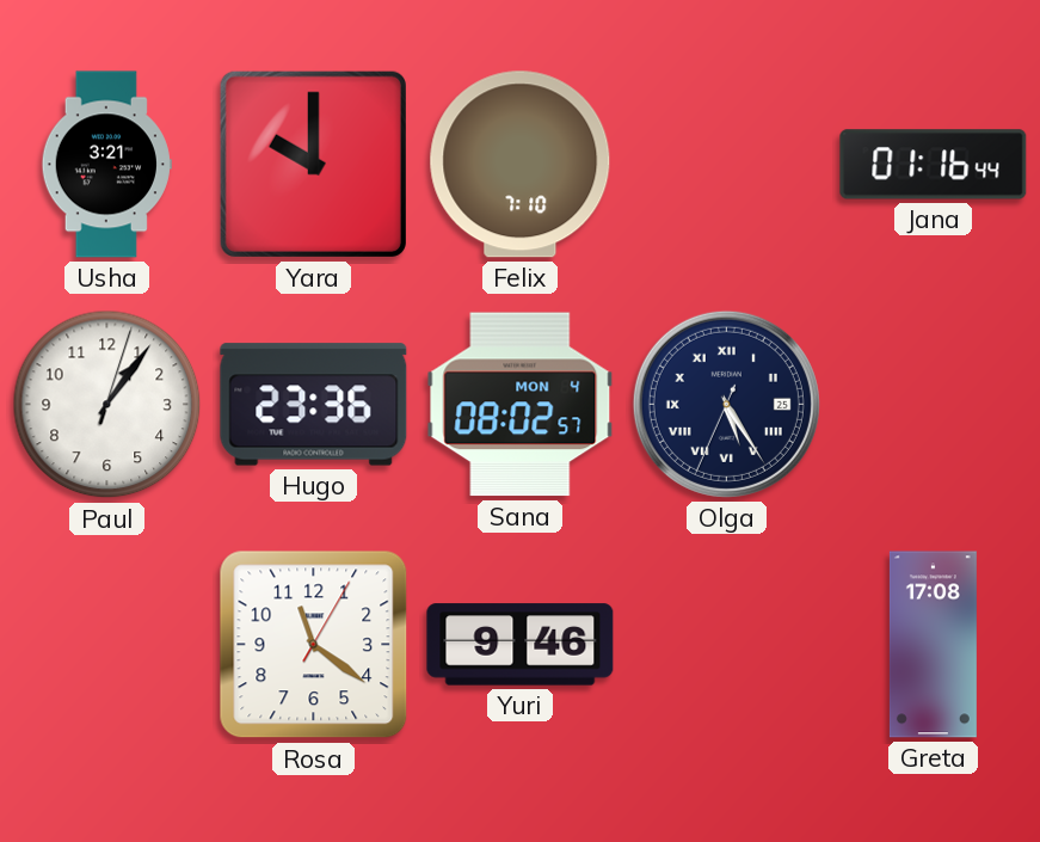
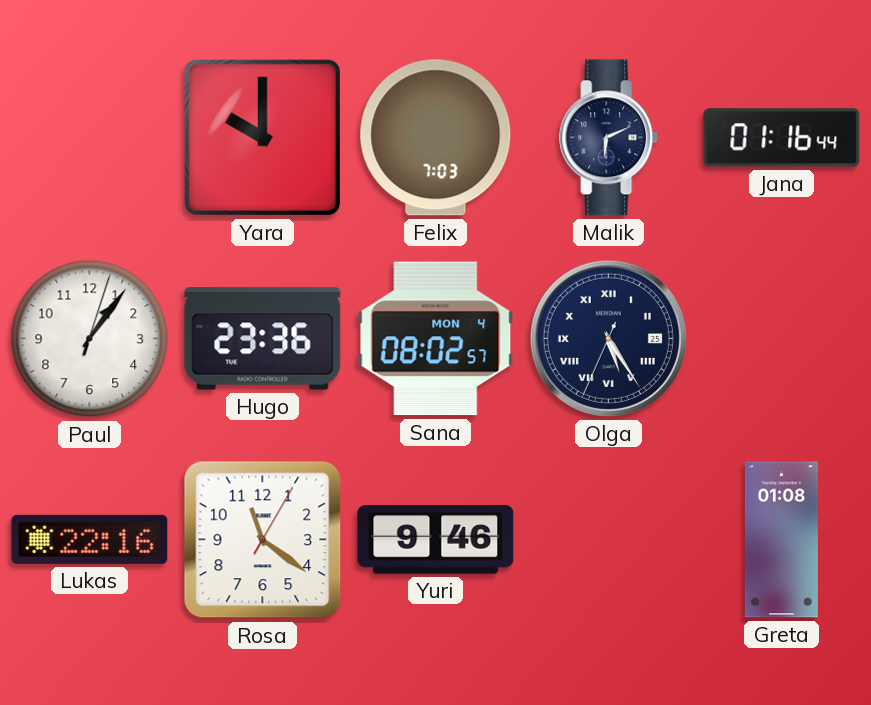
Usha: 3:21 -> none
Felix: 7:10 -> 7:03
Malik: none -> 6:11
Lukas: none -> 22:16
Greta: 17:08 -> 01:08
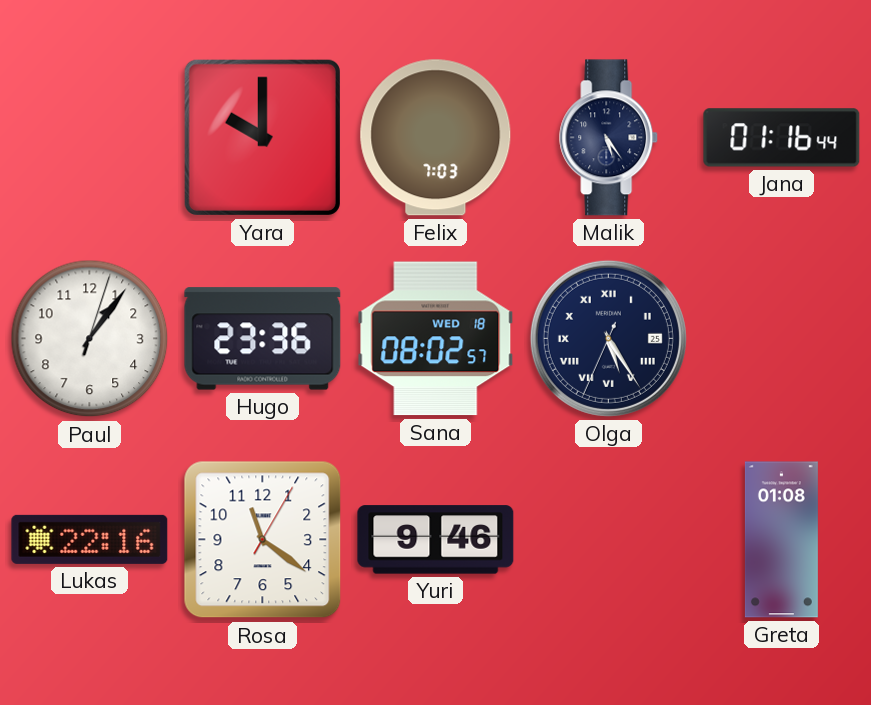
Malik: 6:11 -> 5:24
Sana date: MON 4 -> WED 18
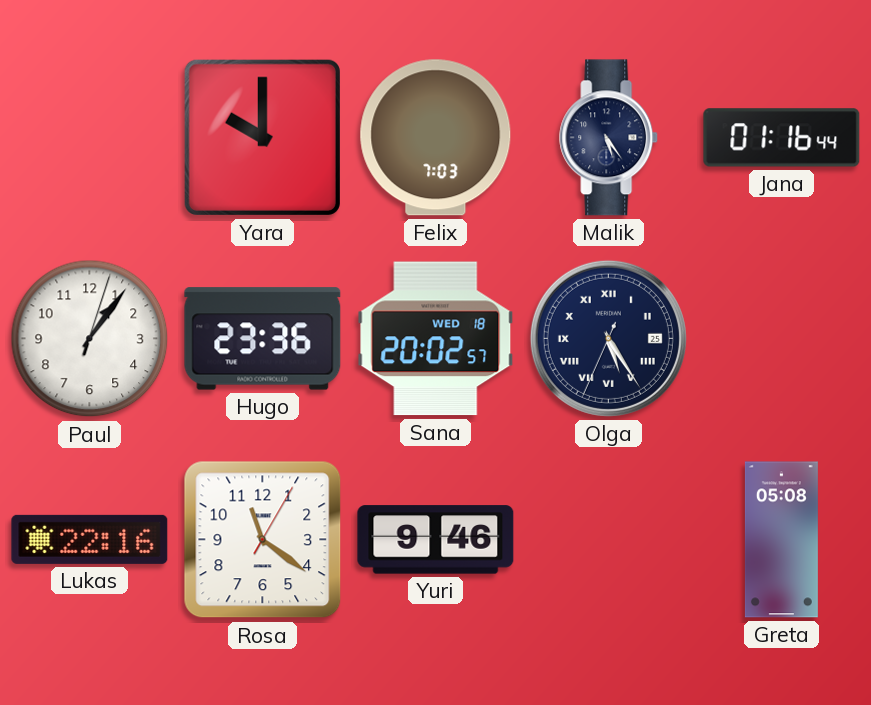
Sana: 08:02 -> 20:02
Greta: 01:08 -> 05:08
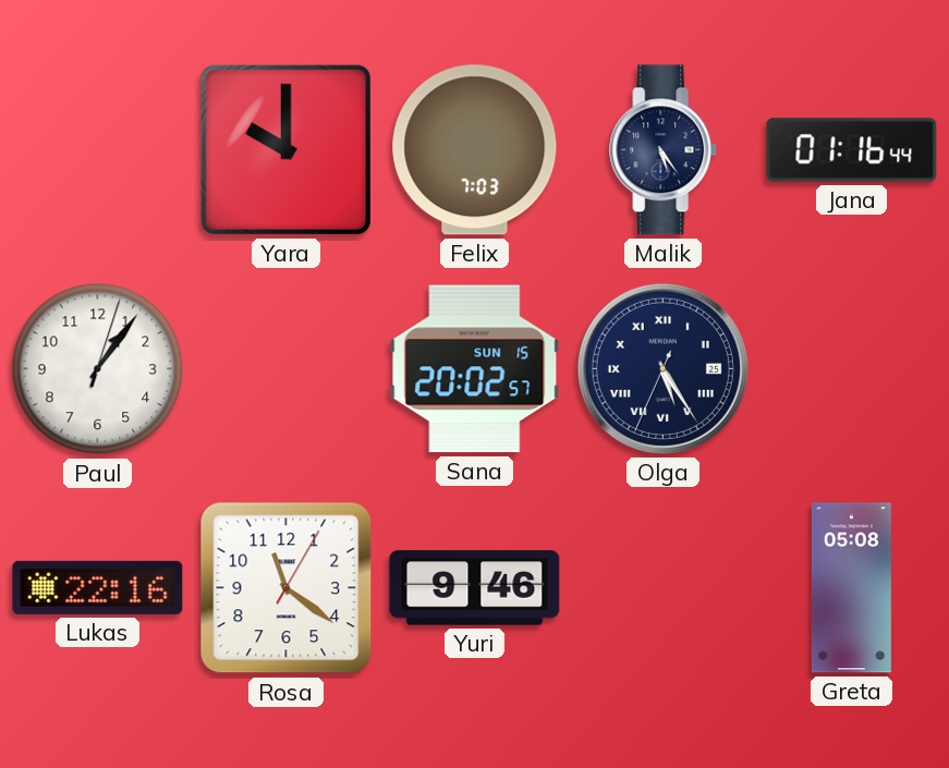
Hugo: 23:36 -> none
Sana date: WED 18 -> SUN 15
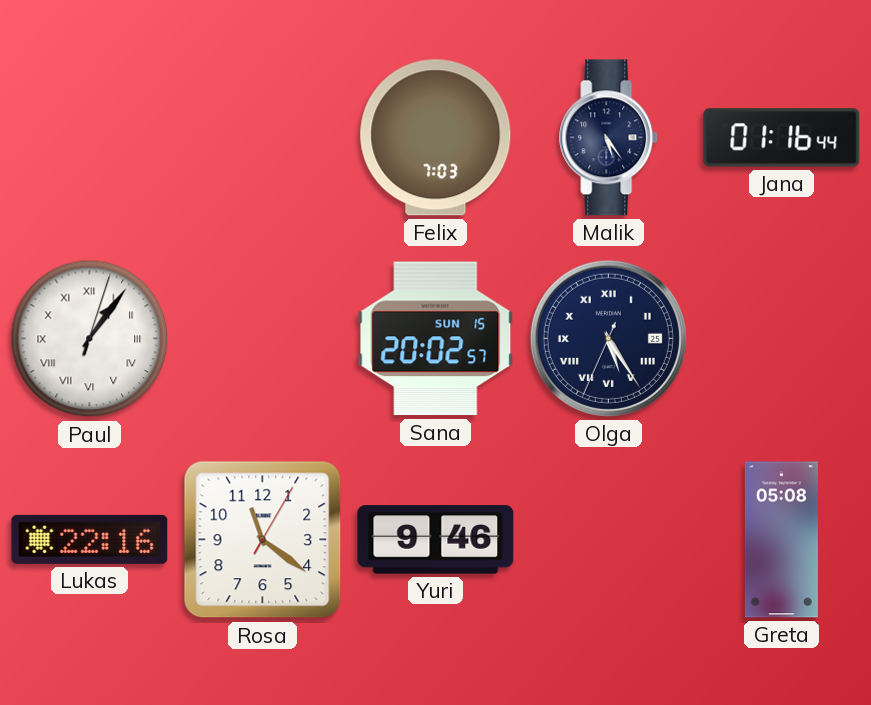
Yara: 10:00 -> none
Paul numerals: Arabic -> Roman
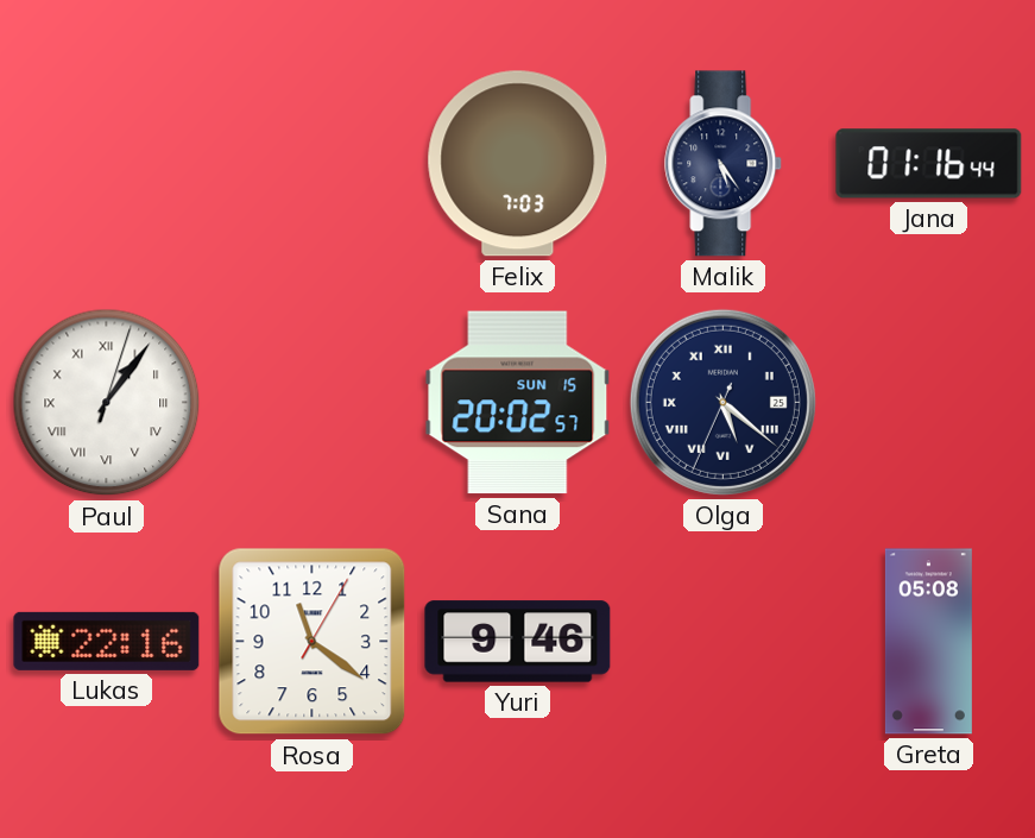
Olga: 5:24 -> 5:21
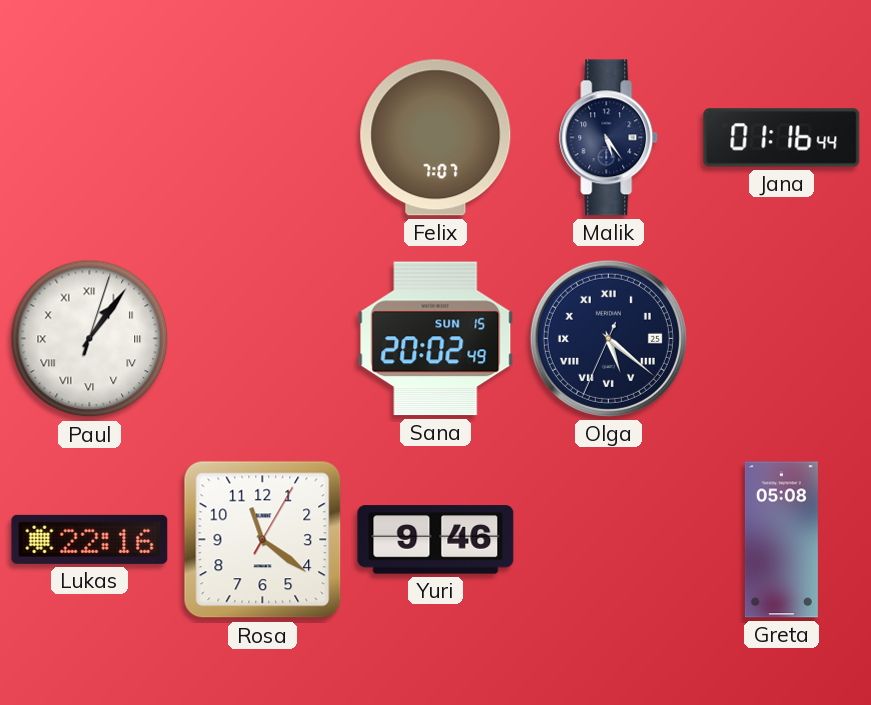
Felix: 7:03 -> 7:07
Sana: 20:02:57 -> 20:02:49
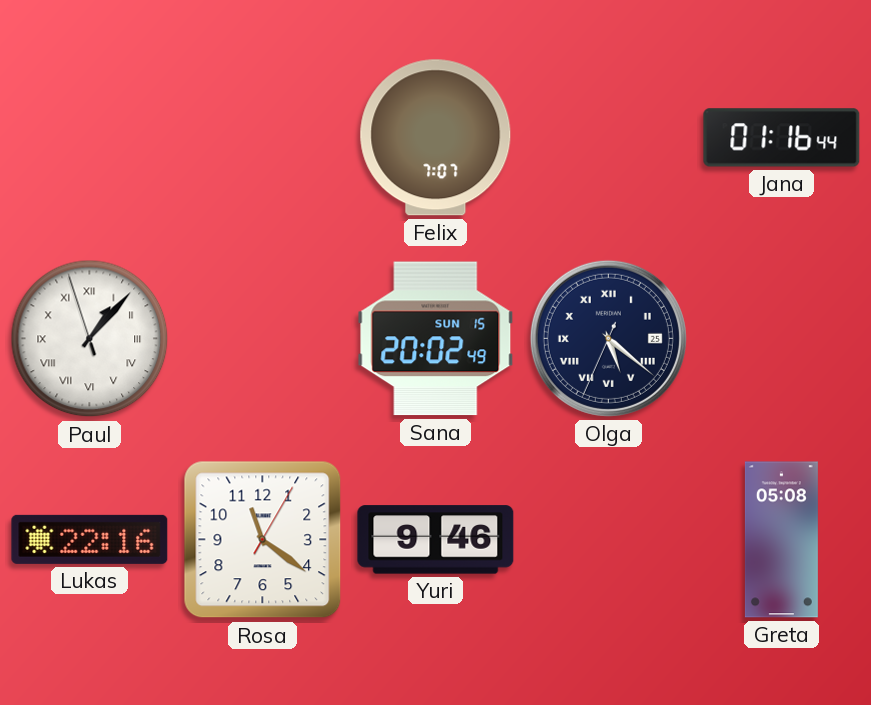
Malik: 5:24 -> none
Paul: 1:06:03 -> 1:06:57
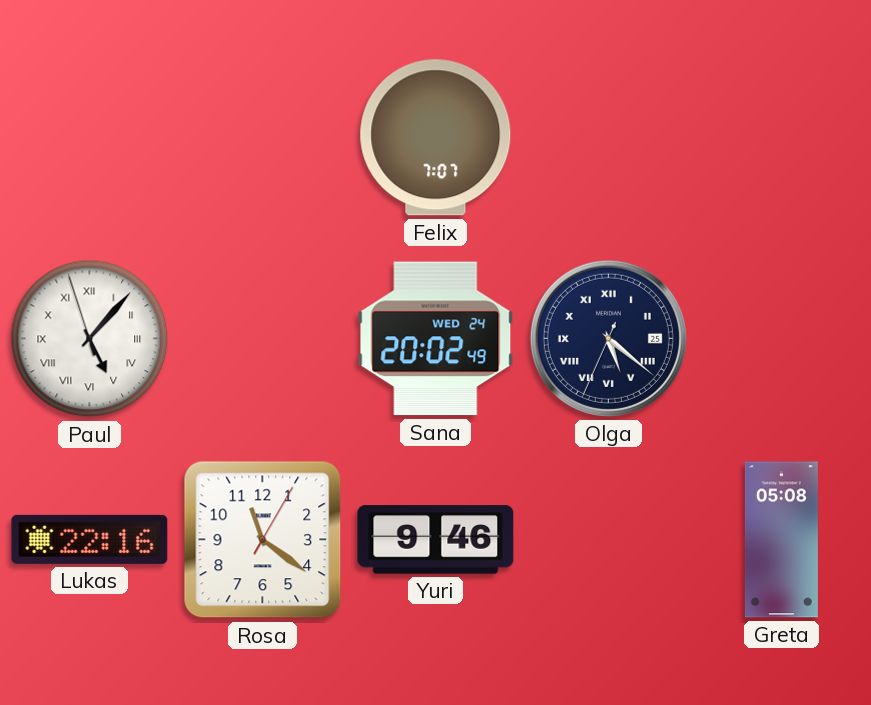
Jana: 01:16 -> none
Paul: 1:06 -> 5:06
Sana date: SUN 15 -> WED 24
